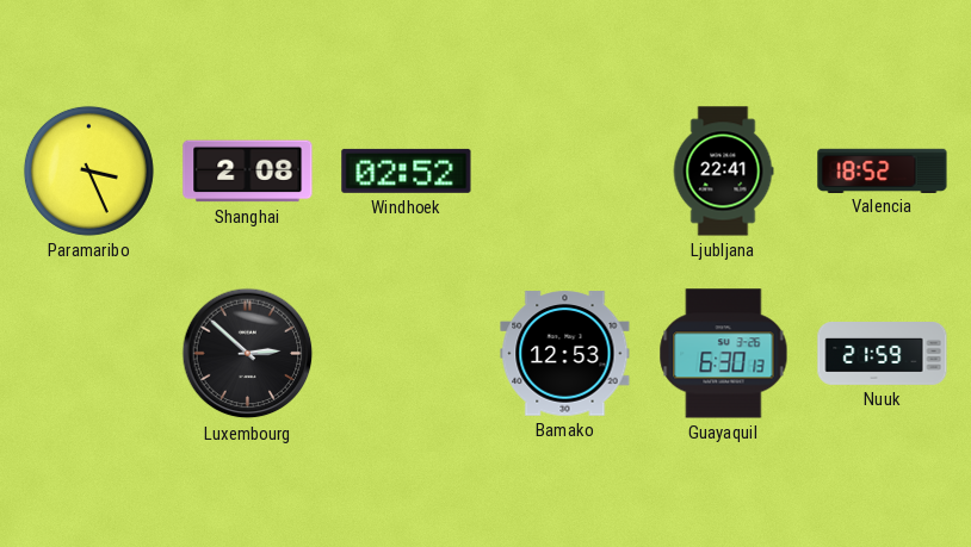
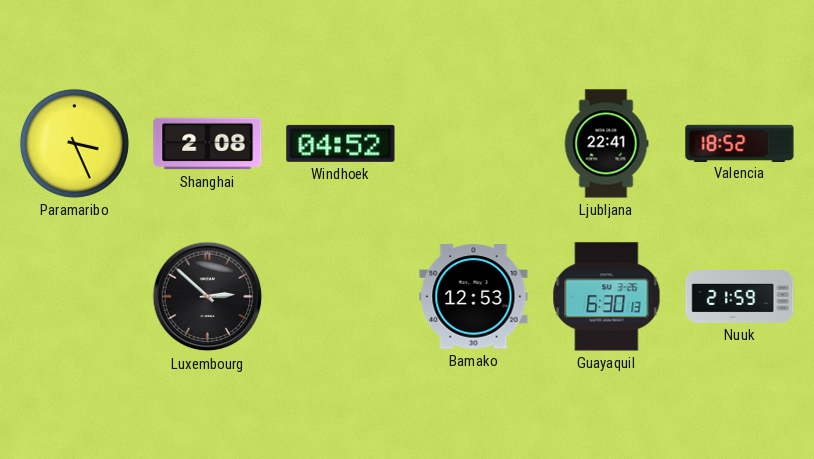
Windhoek: 02:52 -> 04:52
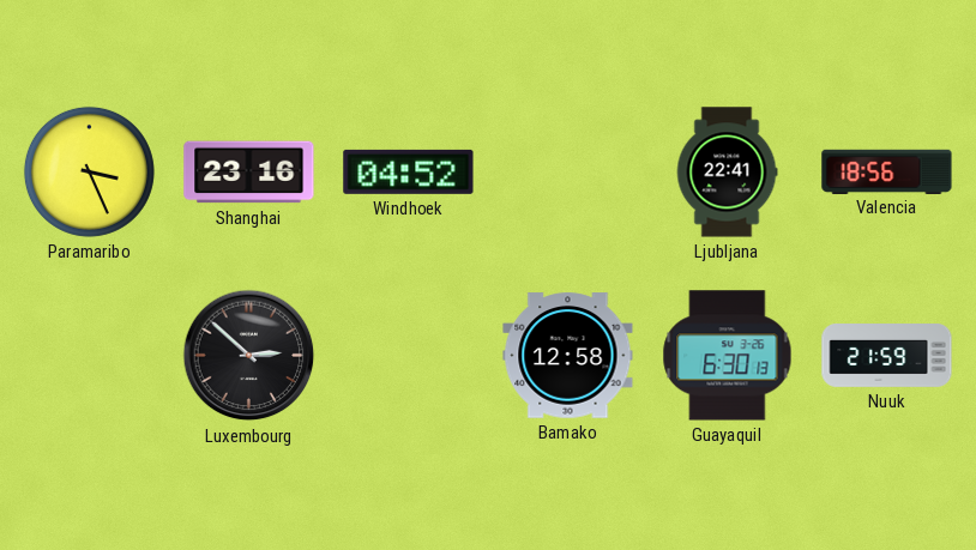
Shanghai: 2:08 -> 23:16
Valencia: 18:52 -> 18:56
Bamako: 12:53 -> 12:58
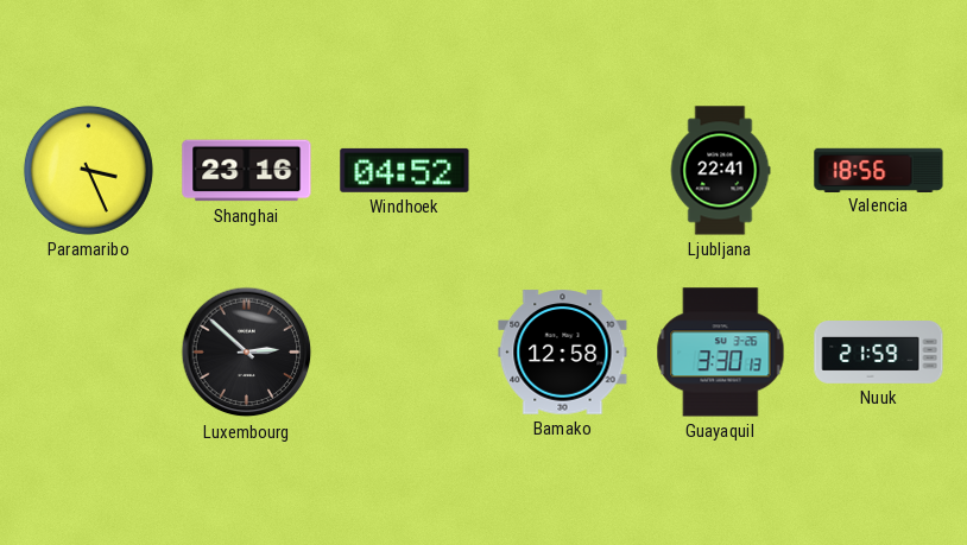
Guayaquil: 6:30 -> 3:30
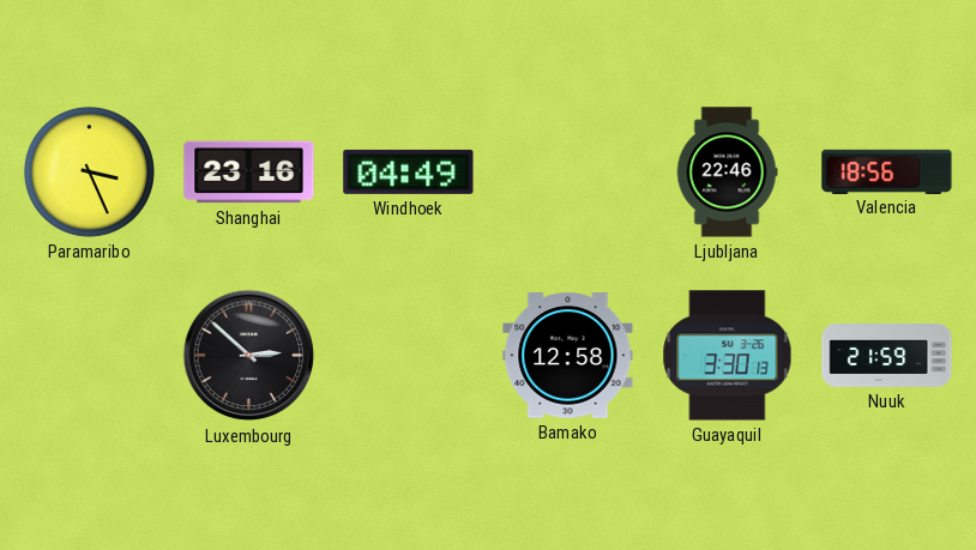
Windhoek: 04:52 -> 04:49
Ljubljana: 22:41 -> 22:46
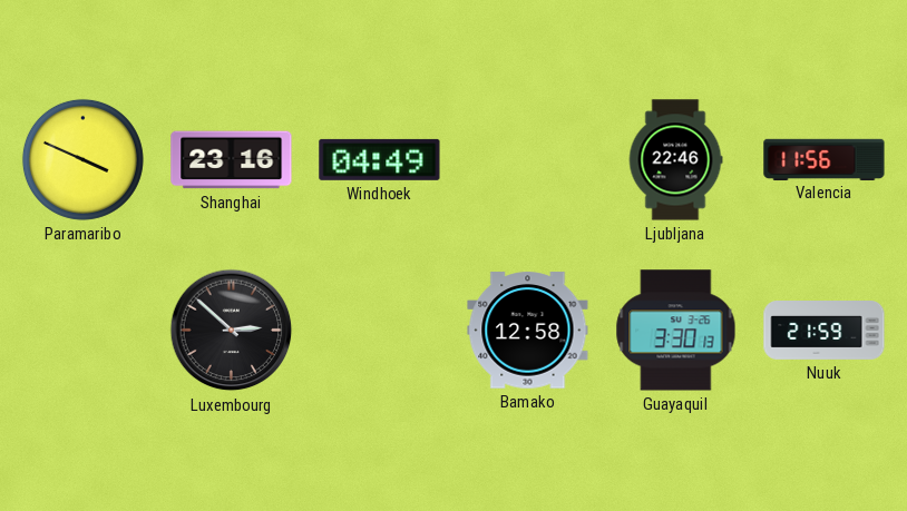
Paramaribo: 3:26 -> 3:49
Valencia: 18:56 -> 11:56
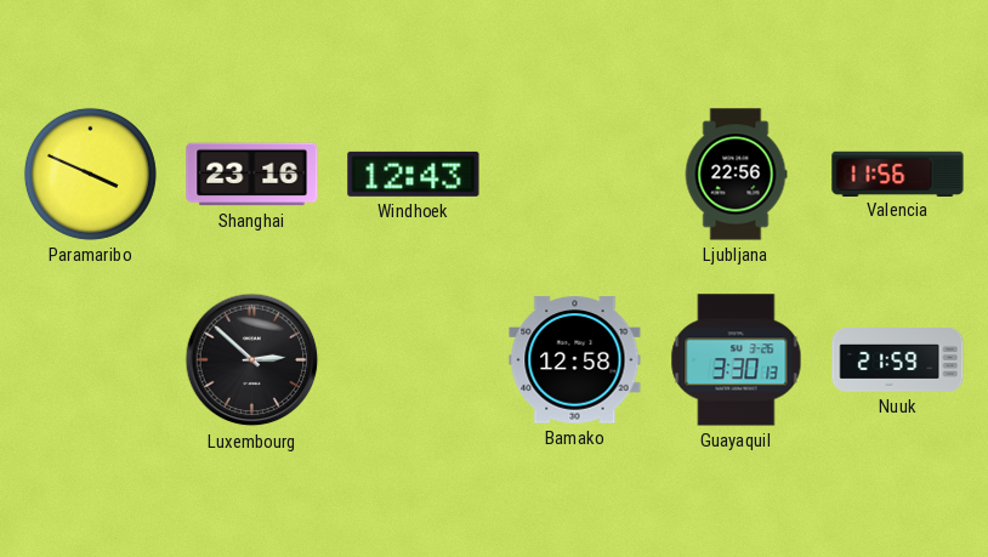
Windhoek: 04:49 -> 12:43
Ljubljana: 22:46 -> 22:56
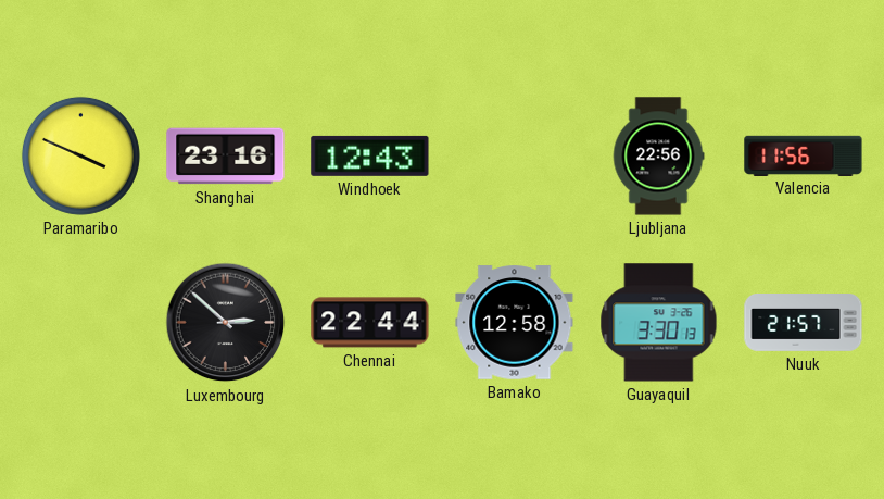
Chennai: none -> 22:44
Nuuk: 21:59 -> 21:57
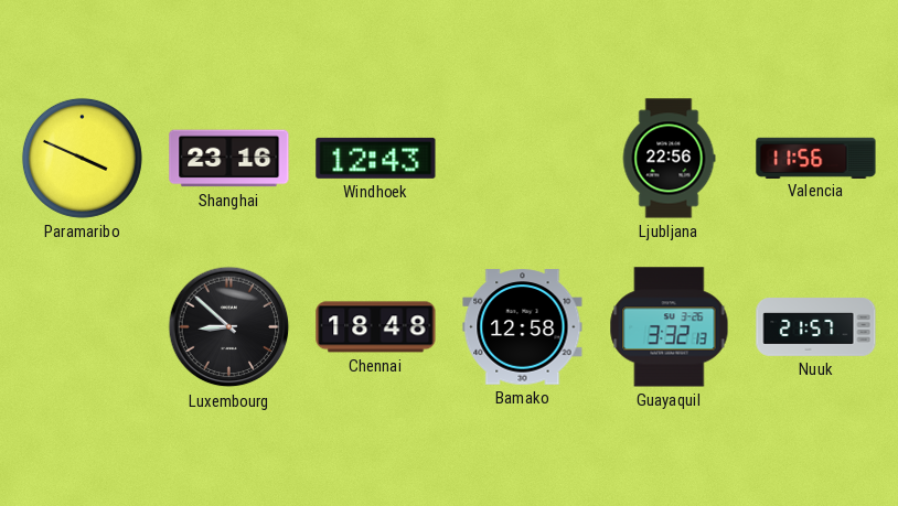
Luxembourg: 2:52 -> 8:52
Chennai: 22:44 -> 18:48
Guayaquil: 3:30 -> 3:32
